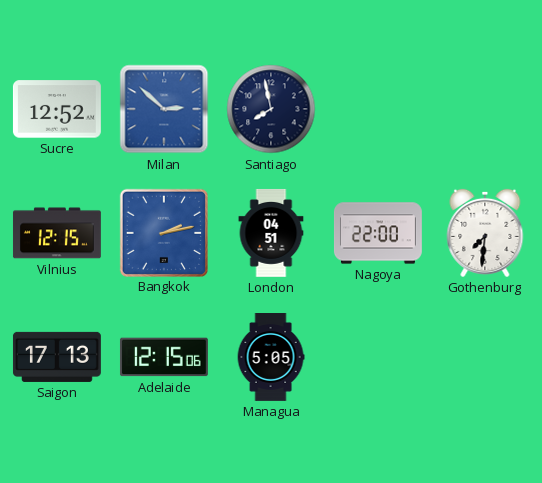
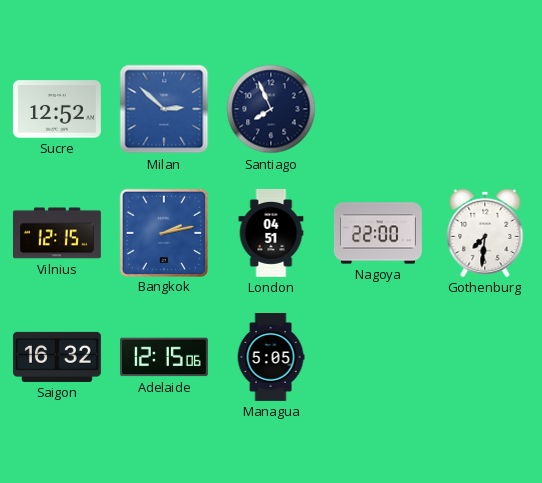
Santiago: 7:58 -> 7:56
Saigon: 17:13 -> 16:32
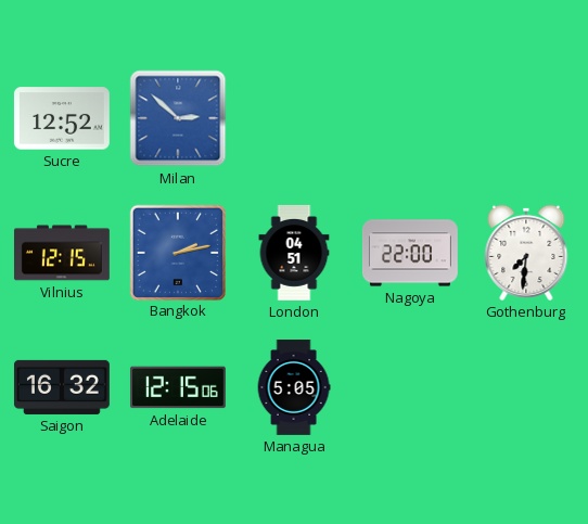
Santiago: 7:56 -> none
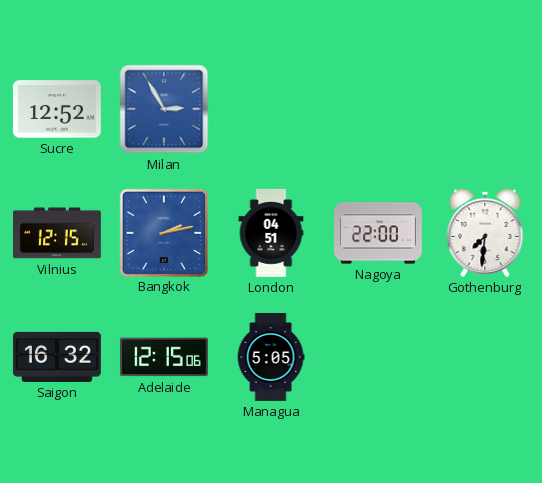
Milan: 2:52 -> 2:55
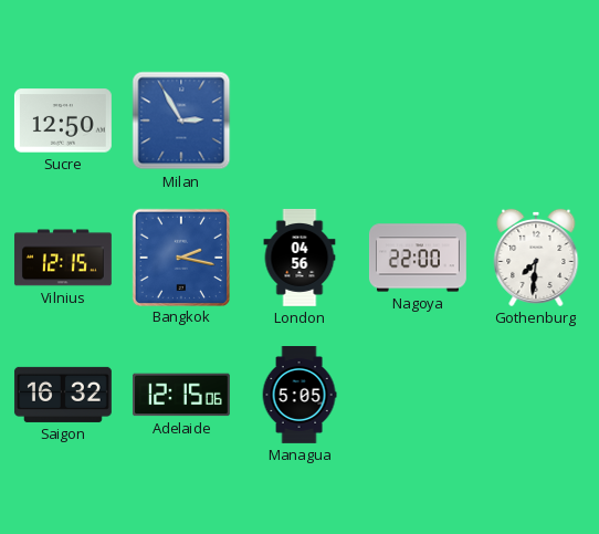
Sucre: 12:52 -> 12:50
Bangkok: 2:13 -> 2:17
London: 04:51 -> 04:56
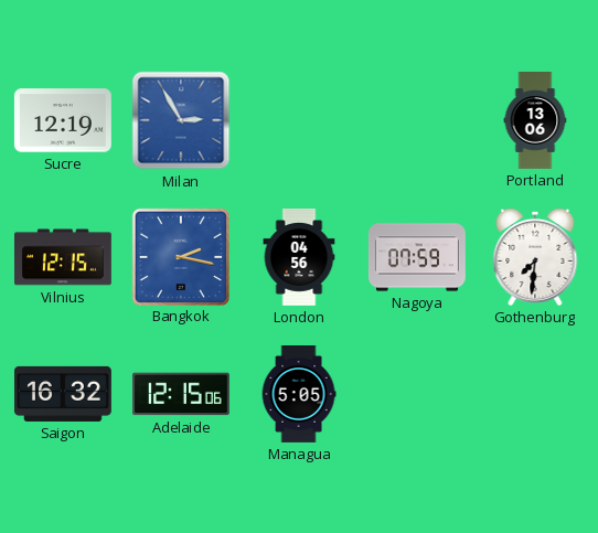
Sucre: 12:50 -> 12:19
Portland: none -> 13:06
Nagoya: 22:00 -> 07:59
